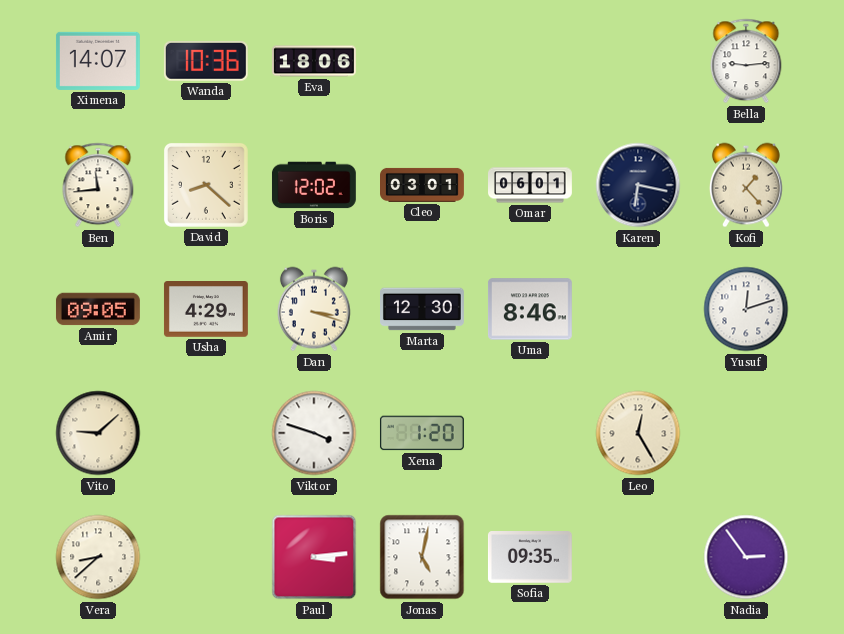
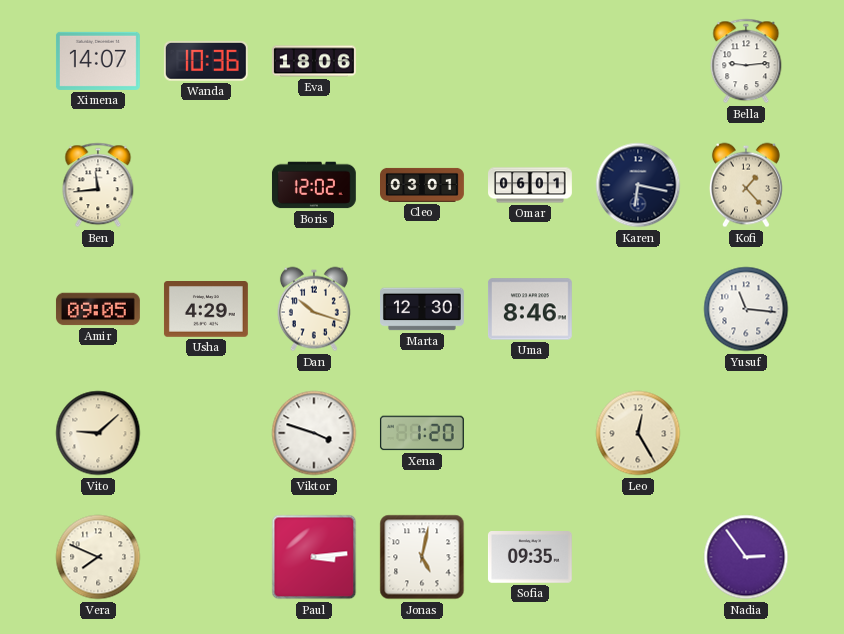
David: 8:22 -> none
Dan: 3:18 -> 10:18
Yusuf: 12:12 -> 11:16
Vera: 8:38 -> 7:49
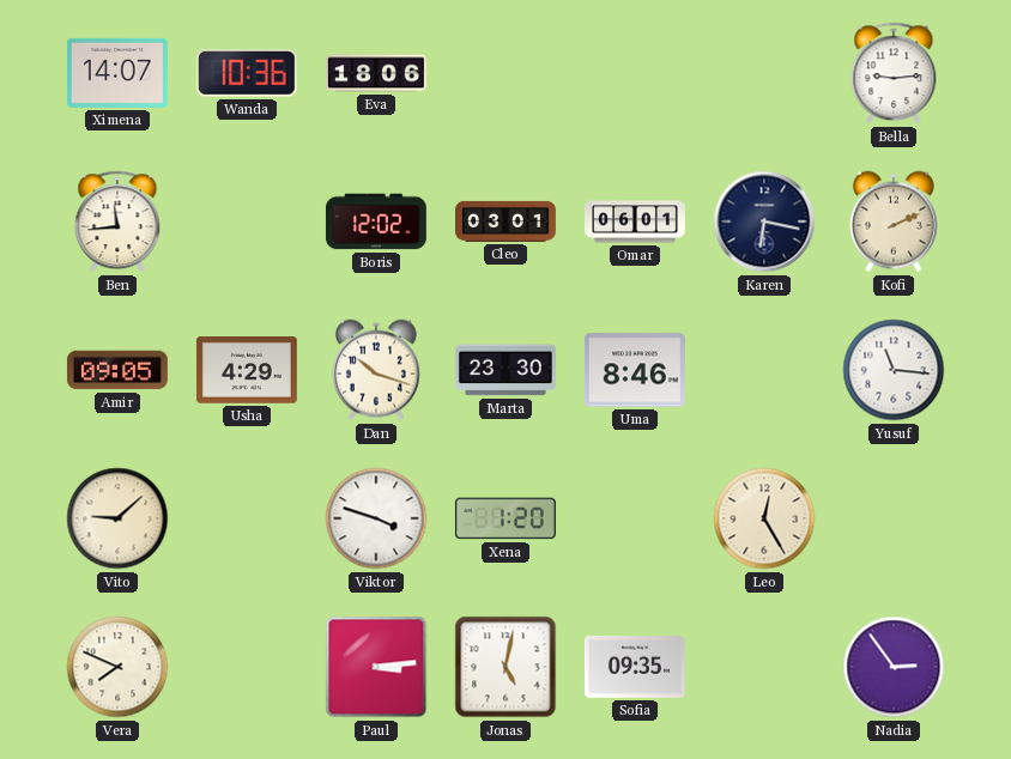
Kofi: 1:23 -> 2:11
Marta: 12:30 -> 23:30
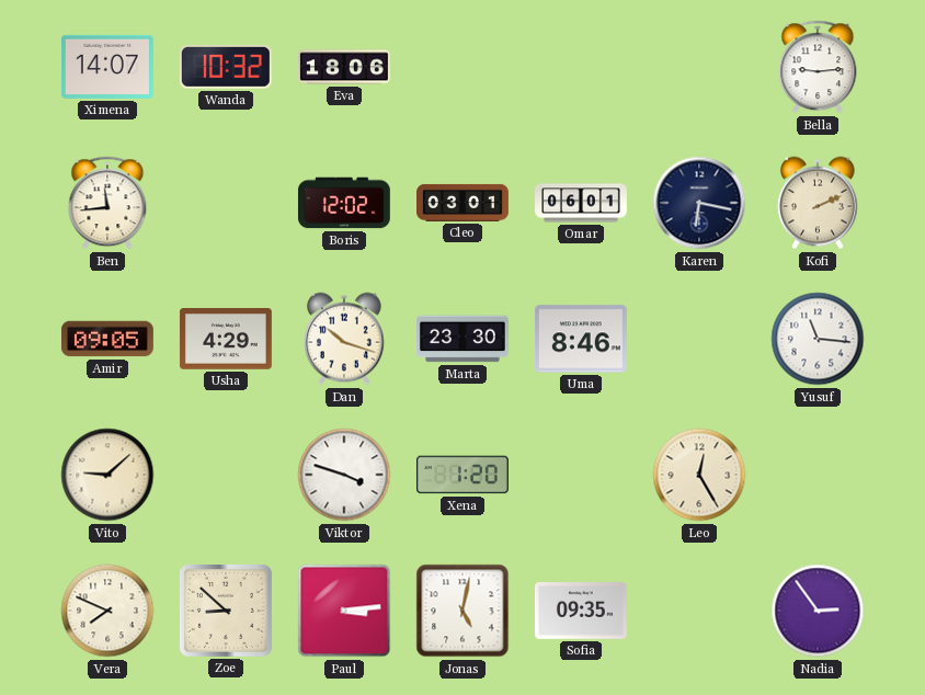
Wanda: 10:36 -> 10:32
Zoe: none -> 8:52
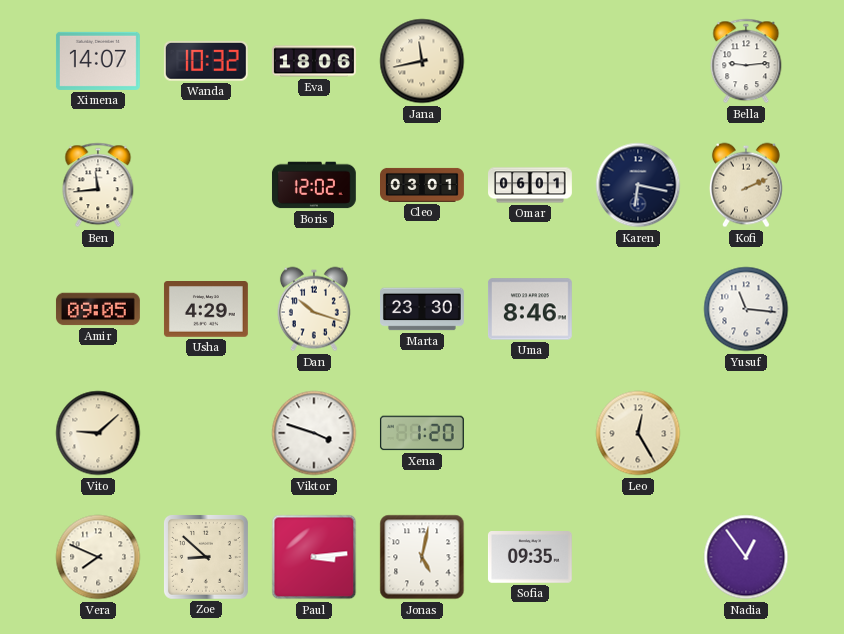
Jana: none -> 11:43
Nadia: 2:54 -> 12:54
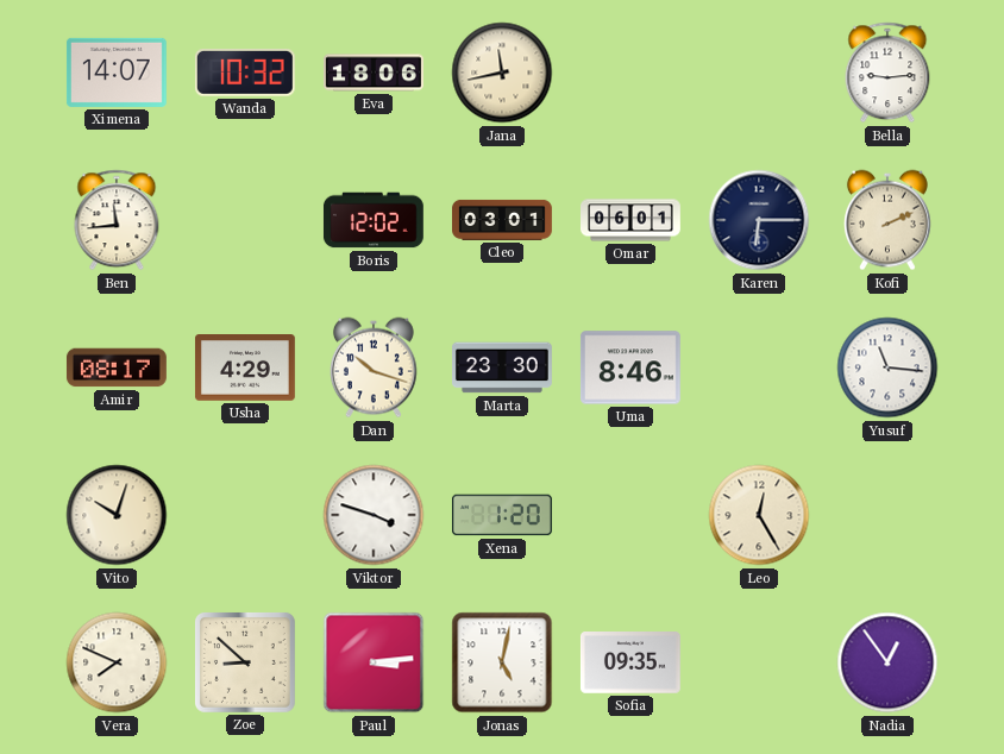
Karen: 6:17 -> 6:15
Amir: 09:05 -> 08:17
Vito: 9:08 -> 10:03
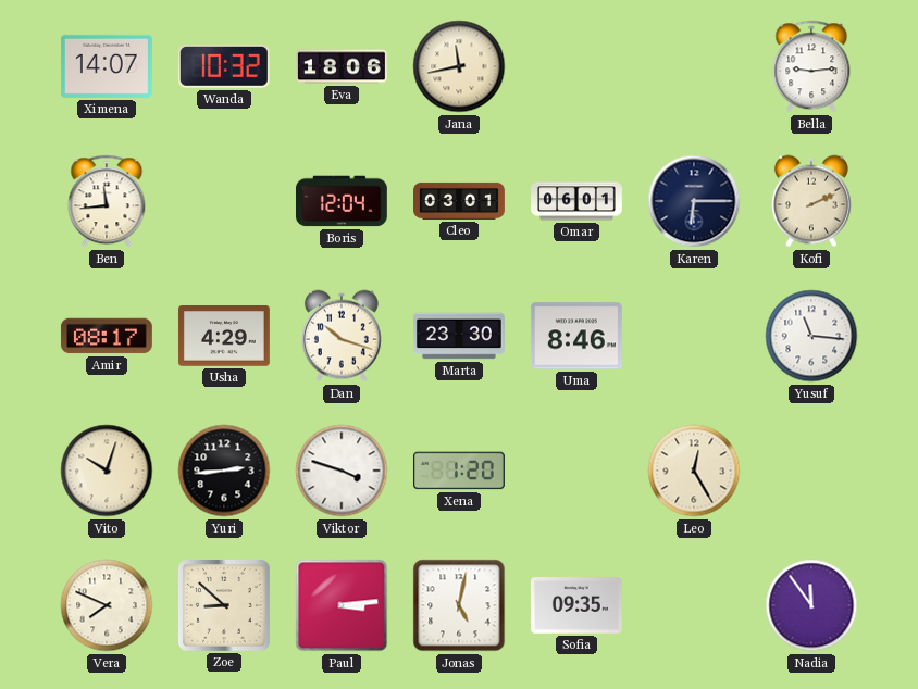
Boris: 12:02 -> 12:04
Yuri: none -> 2:44
Nadia: 12:54 -> 11:54
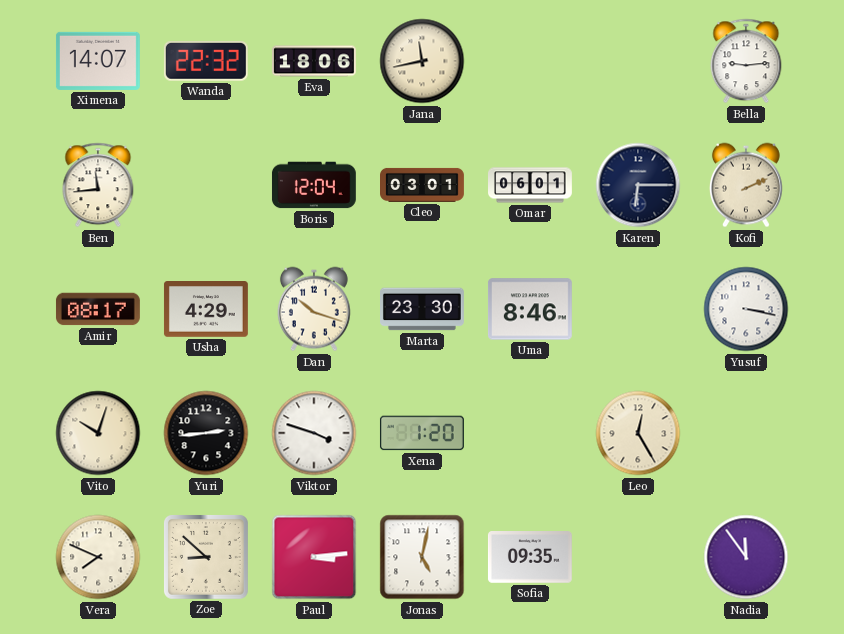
Wanda: 10:32 -> 22:32
Yusuf: 11:16 -> 3:17
